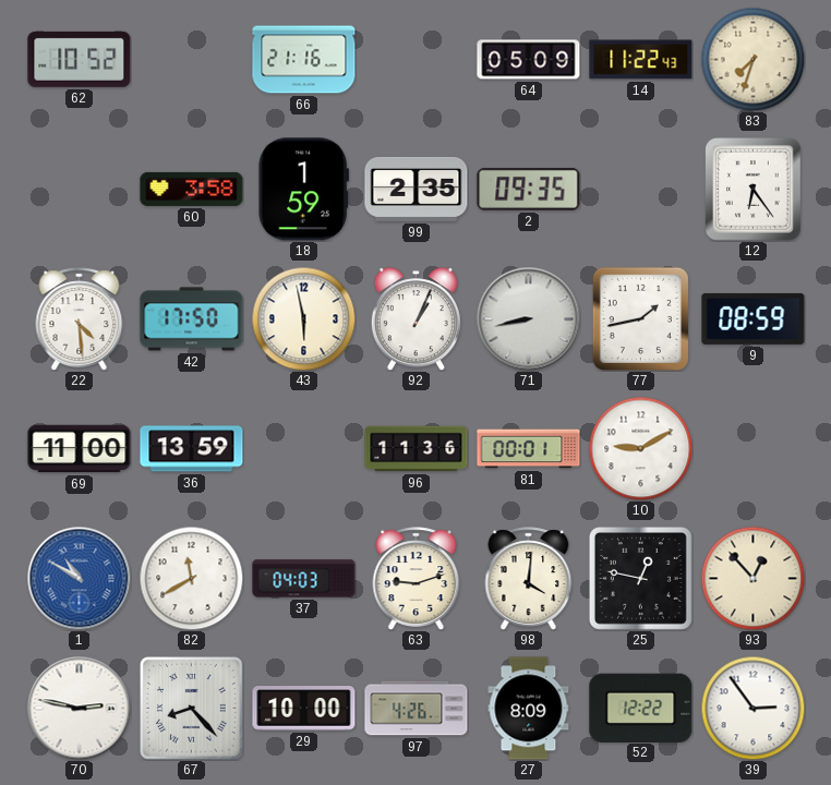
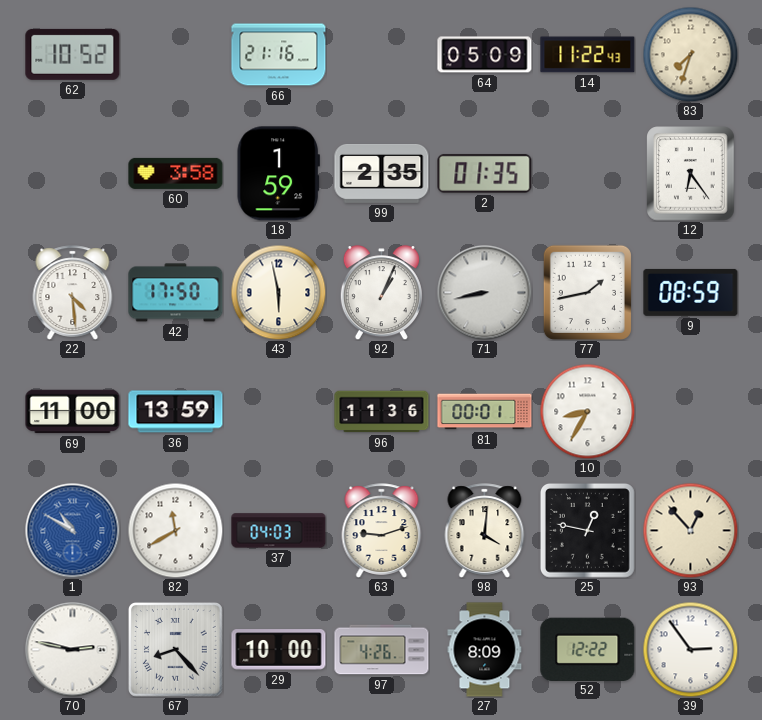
2: 09:35 -> 01:35
10: 9:10 -> 8:35
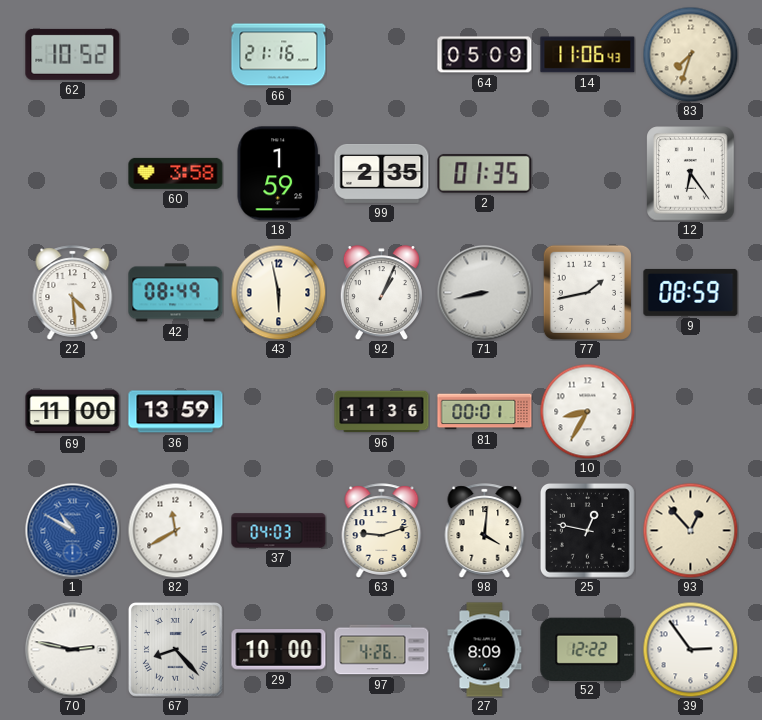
14: 11:22 -> 11:06
42: 17:50 -> 08:49
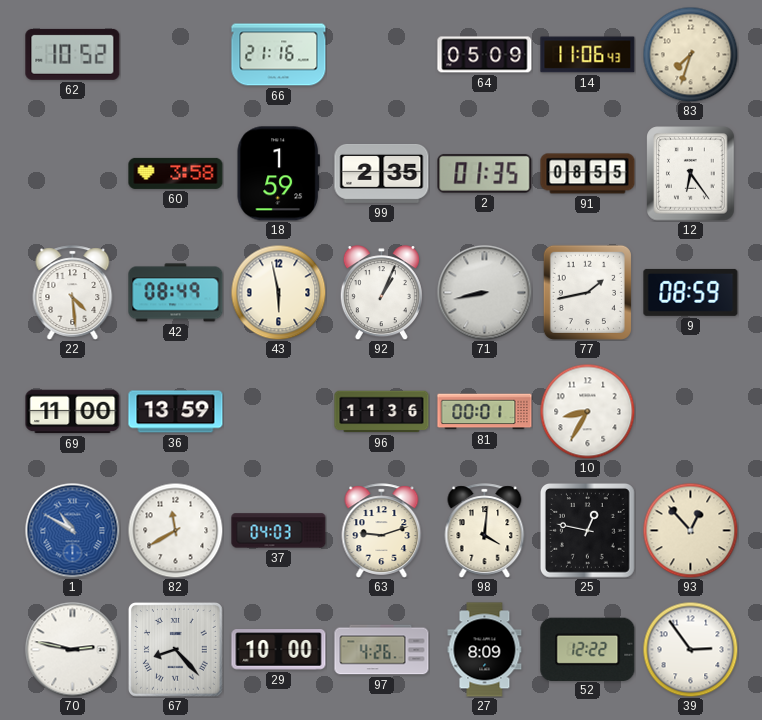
91: none -> 08:55
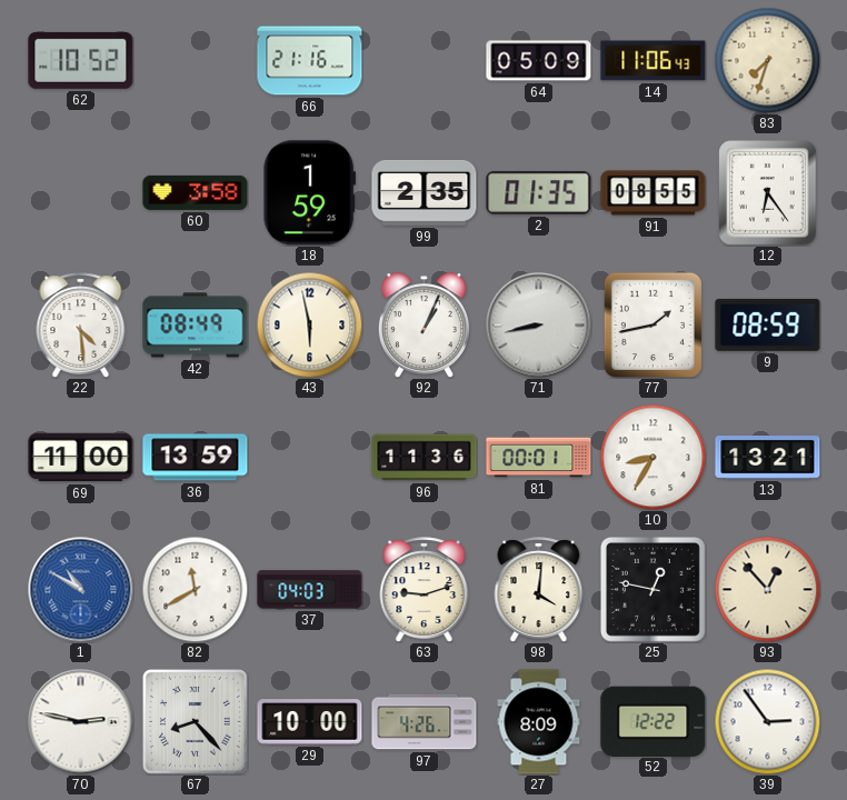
13: none -> 13:21
